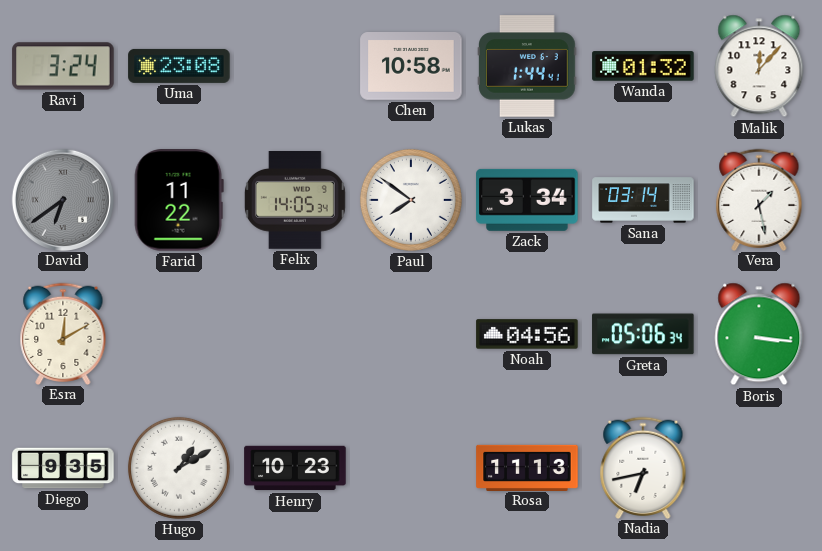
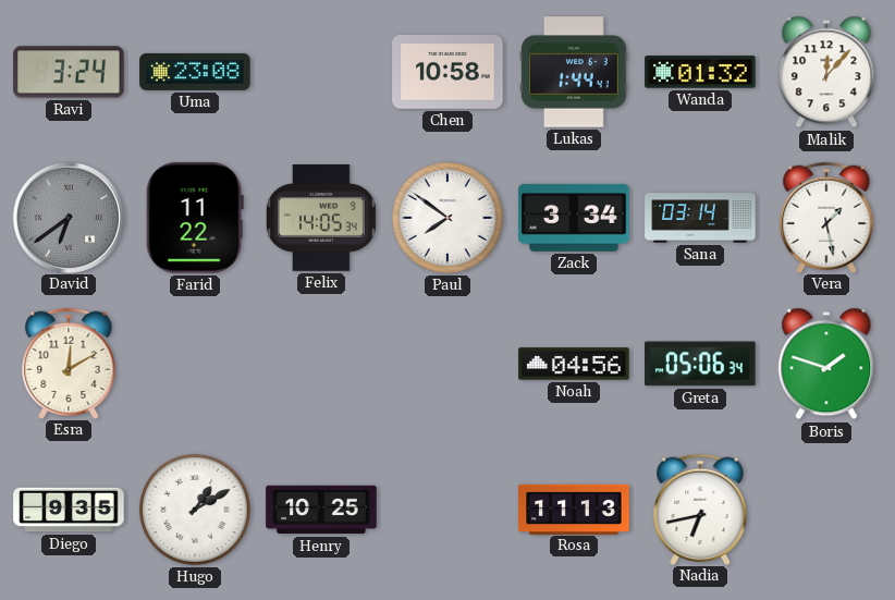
Boris: 3:16 -> 1:48
Henry: 10:23 -> 10:25
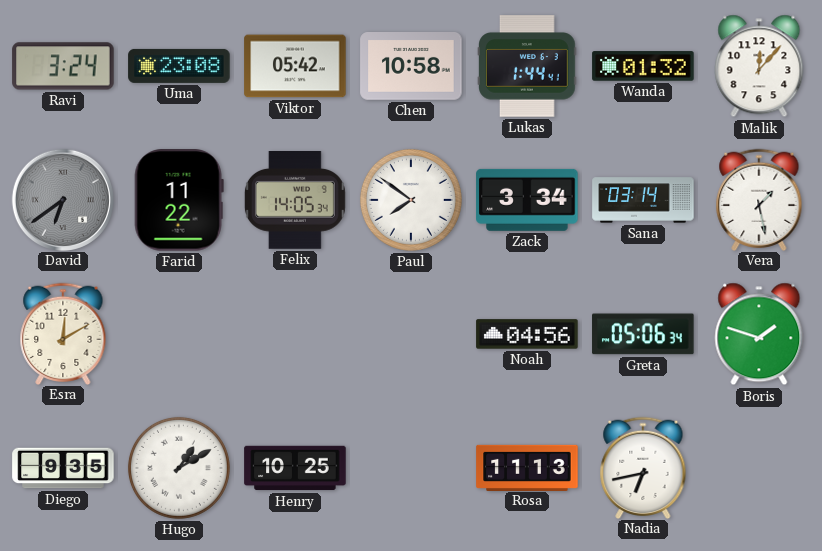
Viktor: none -> 05:42
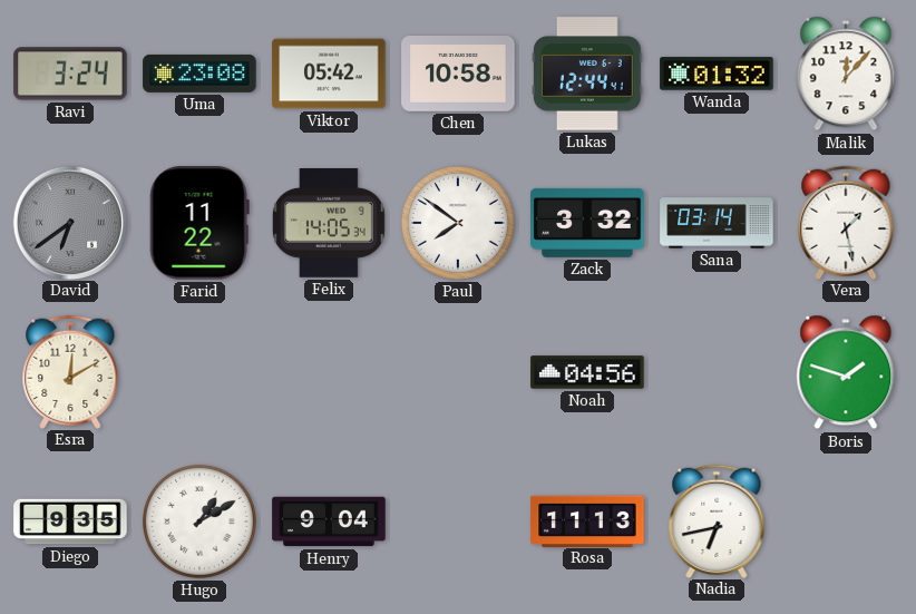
Lukas: 1:44 -> 12:44
Zack: 3:34 -> 3:32
Greta: 05:06 -> none
Henry: 10:25 -> 9:04
